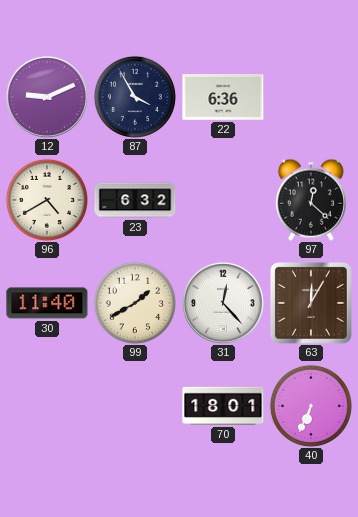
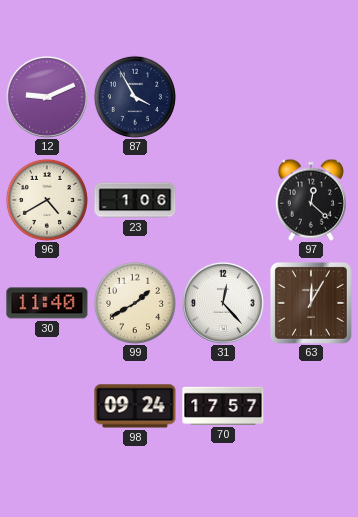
22: 6:36 -> none
23: 6:32 -> 1:06
98: none -> 09:24
70: 18:01 -> 17:57
40: 6:34 -> none
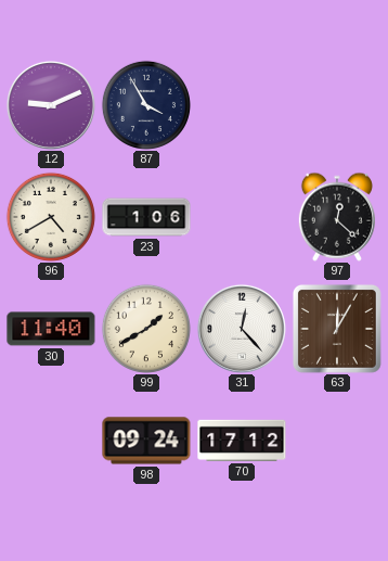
70: 17:57 -> 17:12
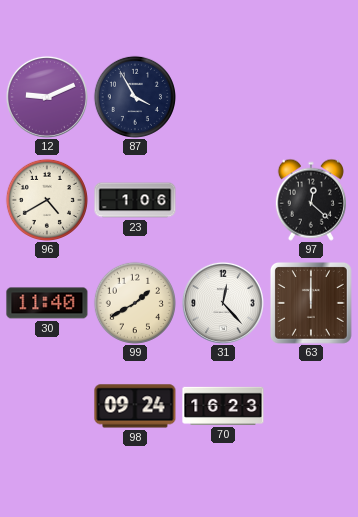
63: 12:05 -> 12:00
70: 17:12 -> 16:23
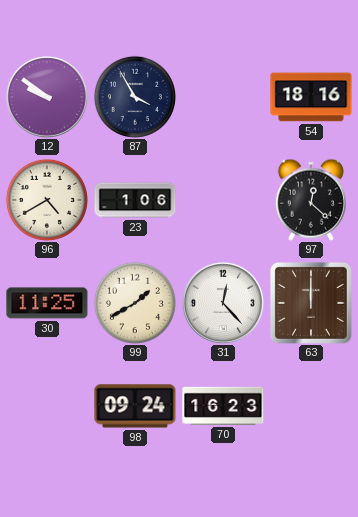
12: 9:11 -> 9:51
54: none -> 18:16
30: 11:40 -> 11:25
